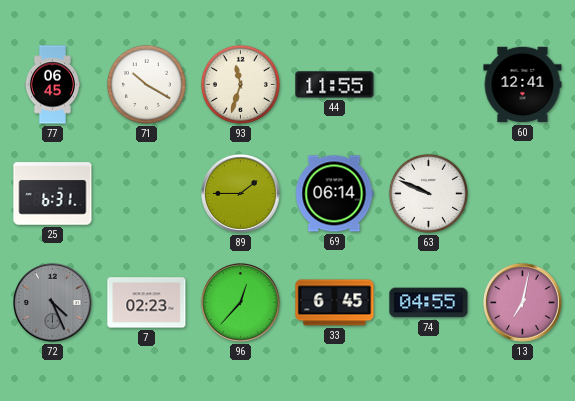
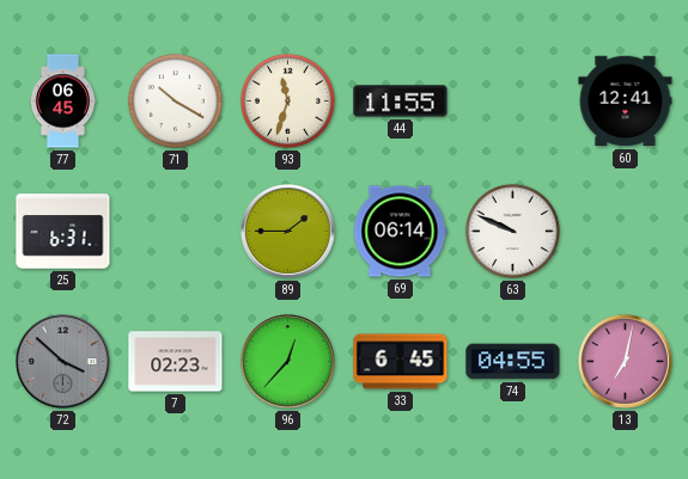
72: 4:26 -> 3:52
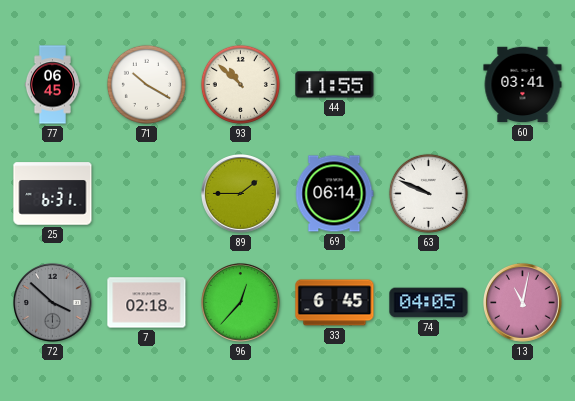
93: 11:33 -> 10:52
60: 12:41 -> 03:41
7: 02:23 -> 02:18
74: 04:55 -> 04:05
13: 7:02 -> 11:02
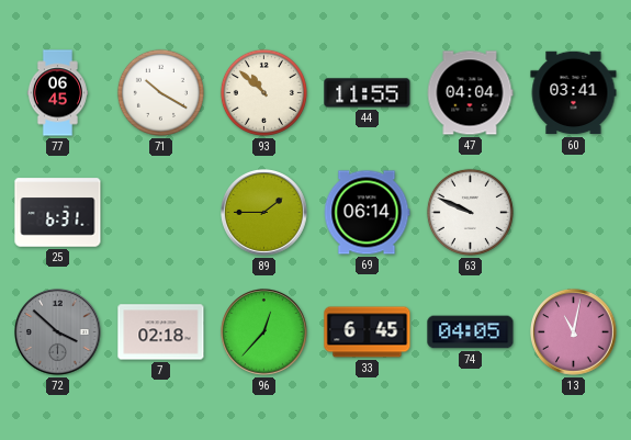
47: none -> 04:04
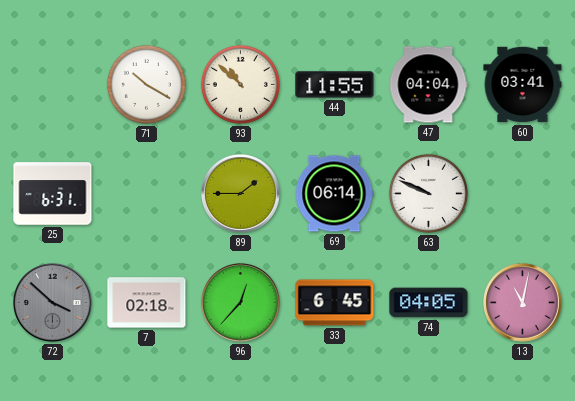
77: 06:45 -> none
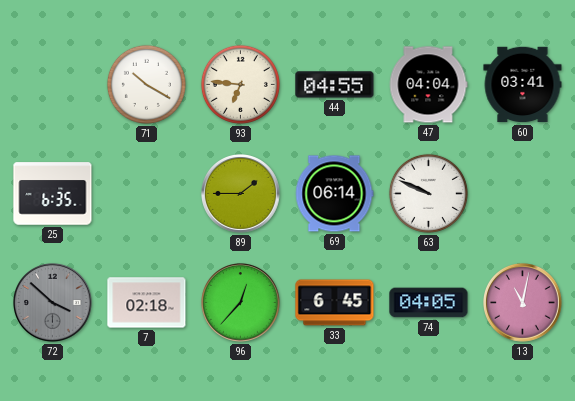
93: 10:52 -> 6:46
44: 11:55 -> 04:55
25: 6:31 -> 6:35
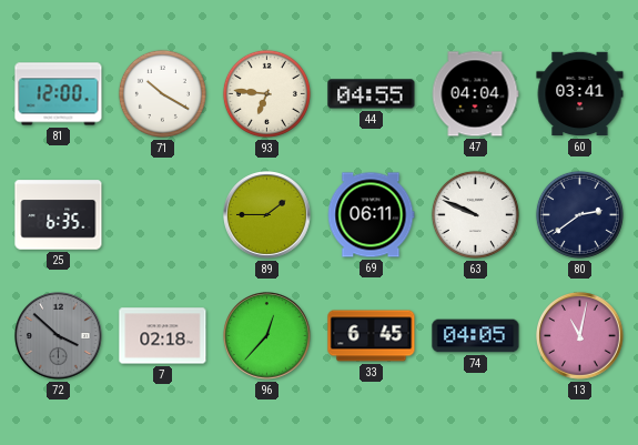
81: none -> 12:00
69: 06:14 -> 06:11
80: none -> 2:39
